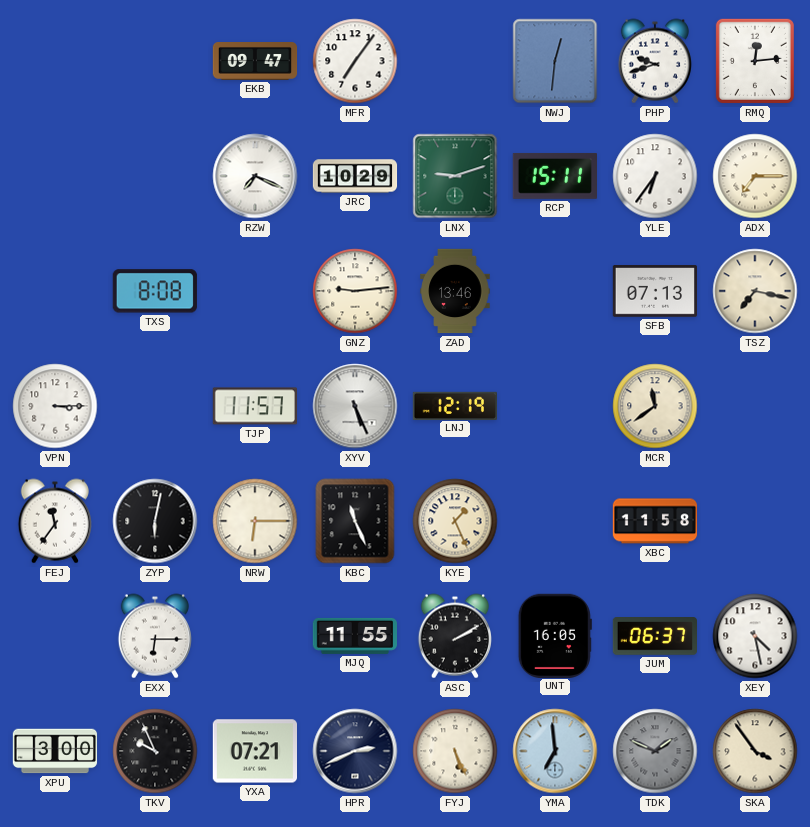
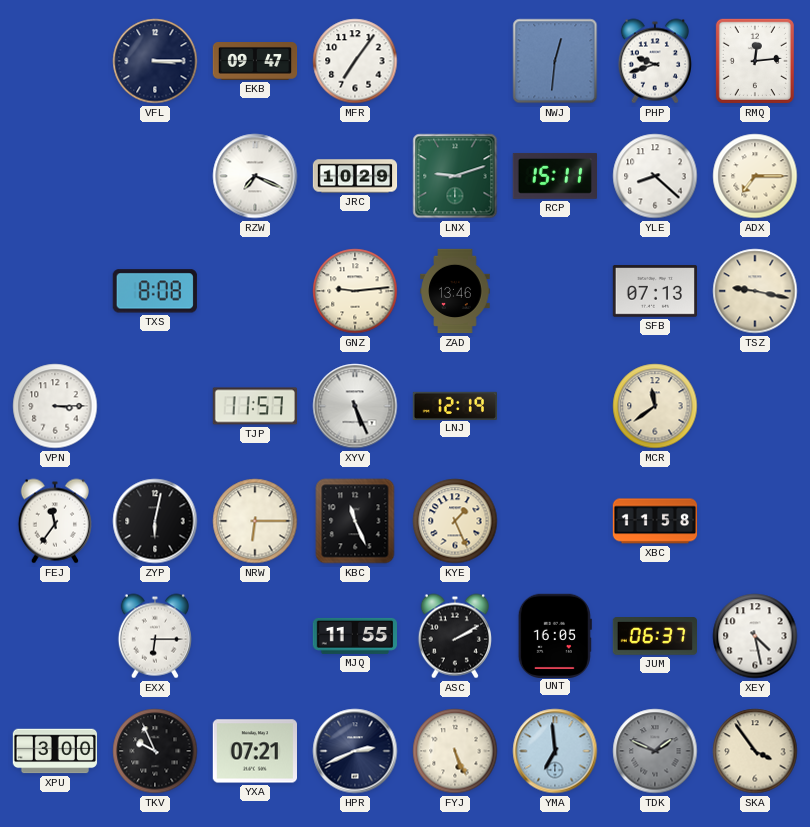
VFL: none -> 3:15
YLE: 6:36 -> 8:22
TSZ: 7:17 -> 9:17
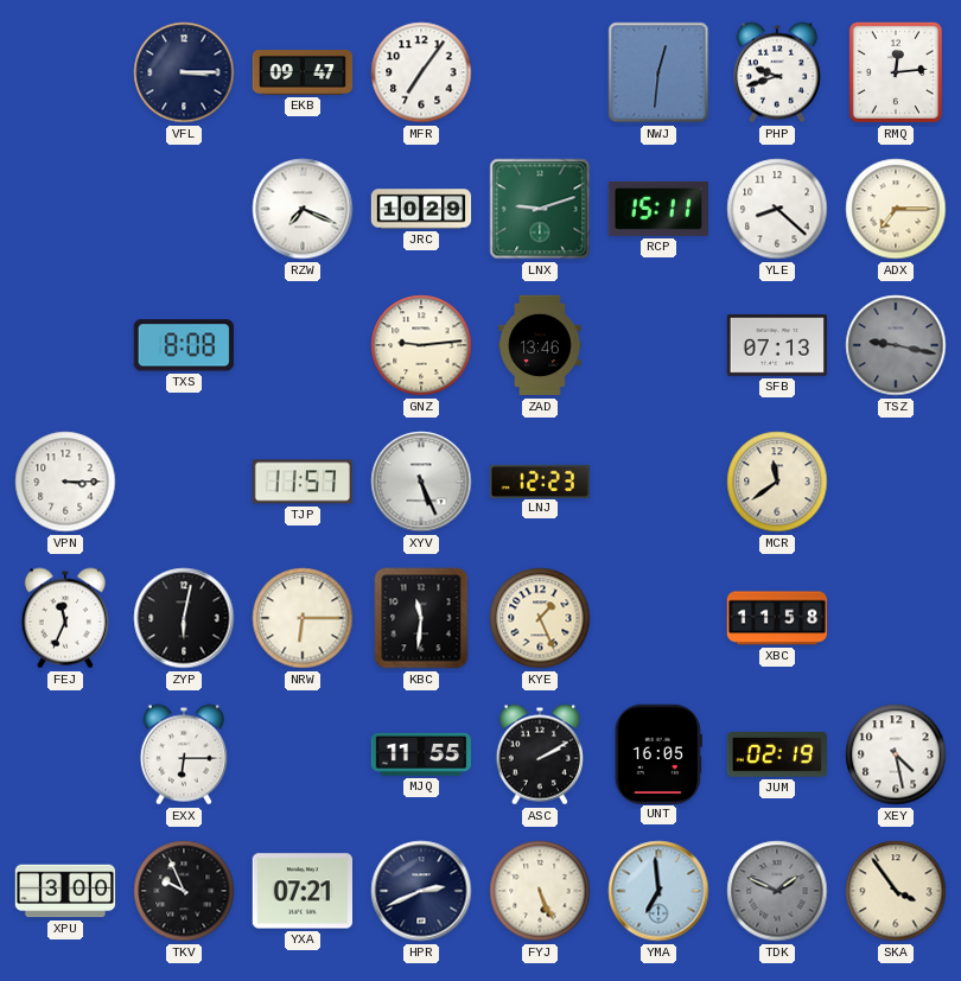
TSZ dial: cream -> grey
LNJ: 12:19 -> 12:23
FEJ: 11:36 -> 11:34
KBC: 11:26 -> 11:31
JUM: 06:37 -> 02:19
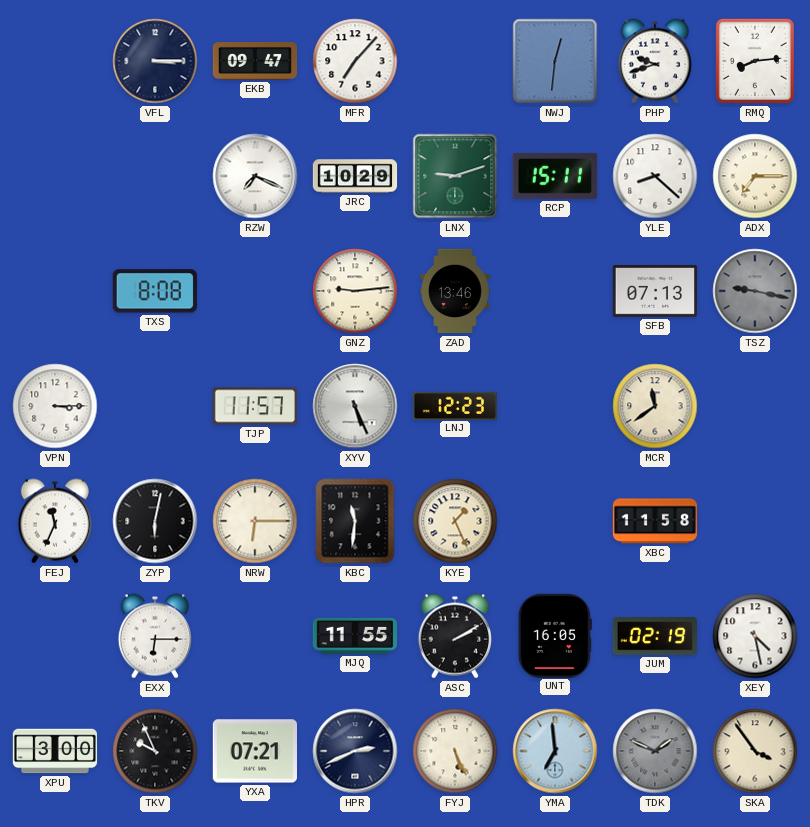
MFR: 7:06 -> 7:07
RMQ: 12:14 -> 8:14
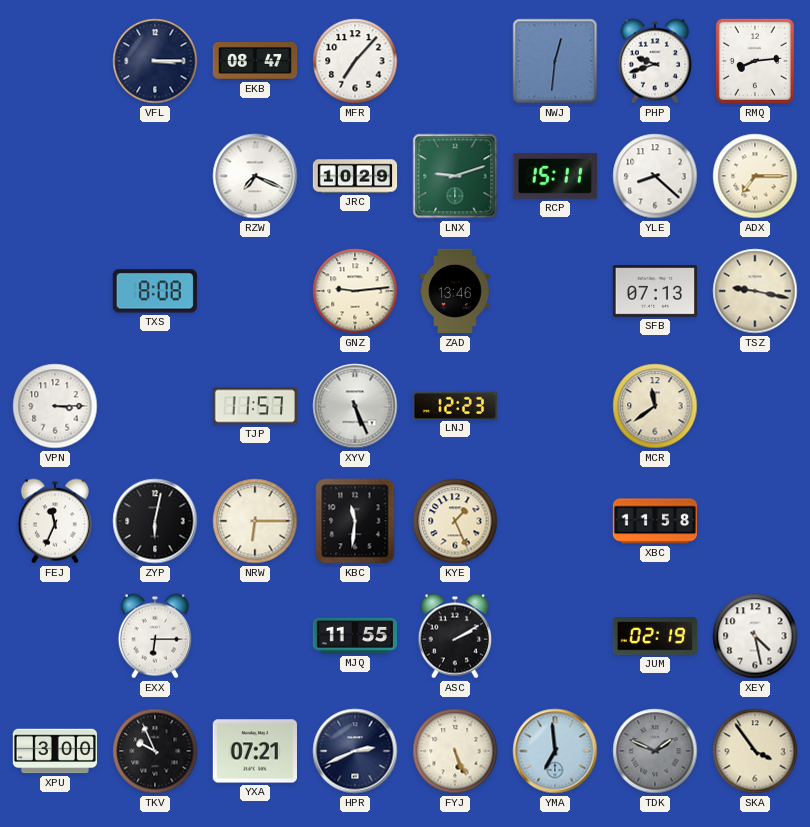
EKB: 09:47 -> 08:47
TSZ dial: grey -> cream
UNT: 16:05 -> none
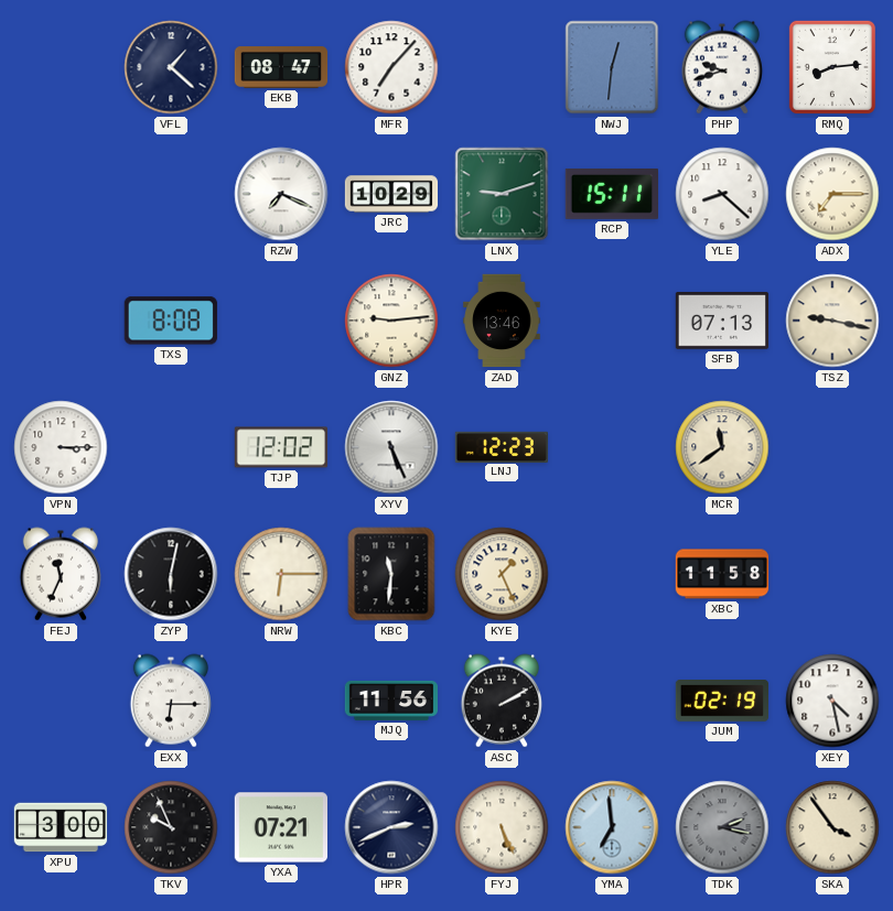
VFL: 3:15 -> 1:22
TJP: 11:57 -> 12:02
MJQ: 11:55 -> 11:56
TDK: 1:49 -> 2:17
